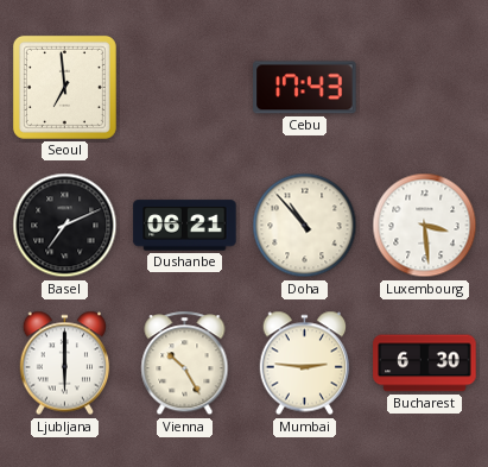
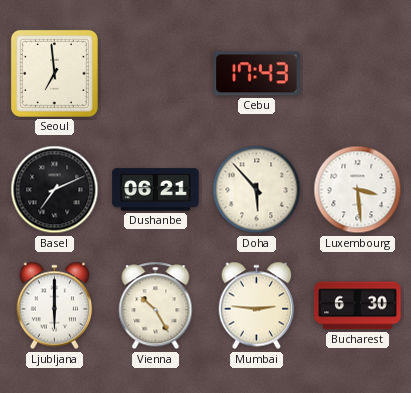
Doha: 10:53 -> 5:53
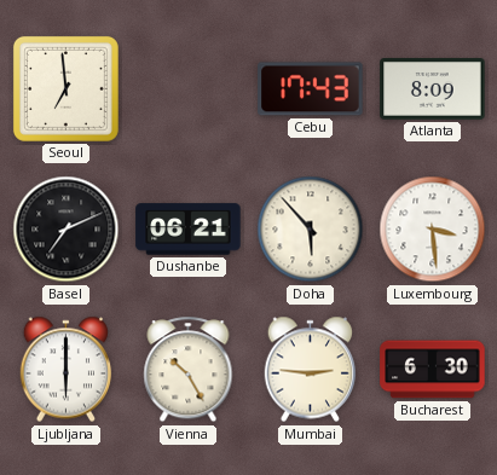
Atlanta: none -> 8:09
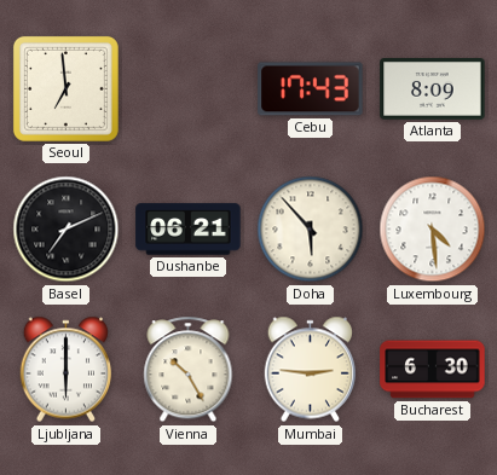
Luxembourg: 3:29 -> 4:29
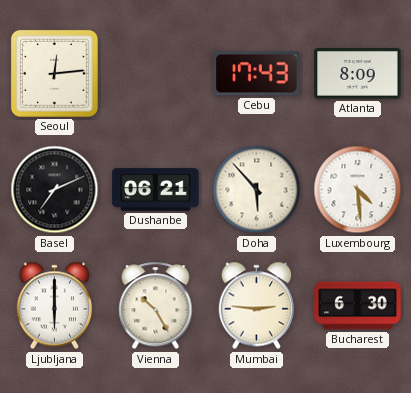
Seoul: 6:59 -> 12:14
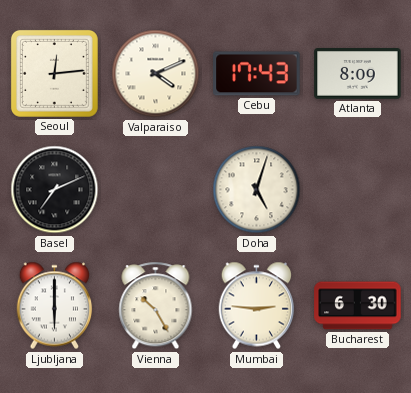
Valparaiso: none -> 4:11
Dushanbe: 06:21 -> none
Doha: 5:53 -> 5:03
Luxembourg: 4:29 -> none
